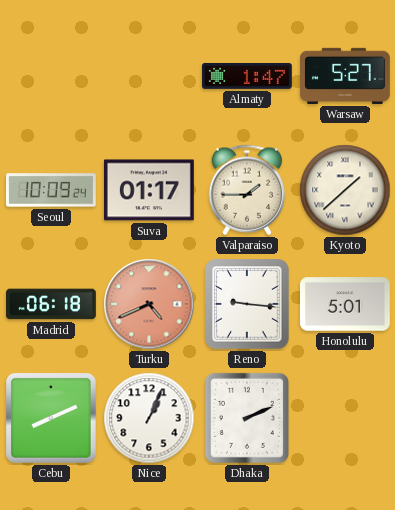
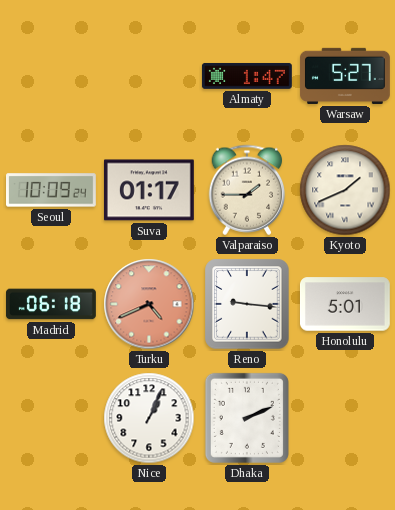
Kyoto: 1:38 -> 1:41
Cebu: 8:11 -> none
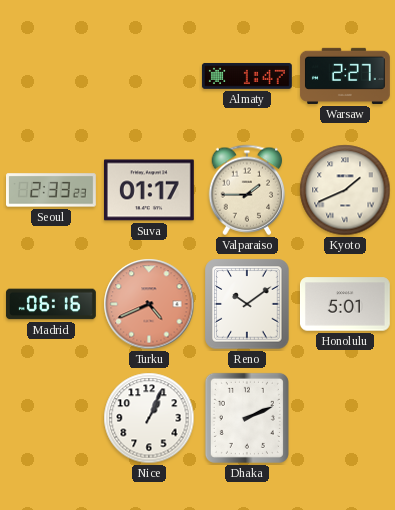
Warsaw: 5:27 -> 2:27
Seoul: 10:09 -> 2:33
Madrid: 06:18 -> 06:16
Reno: 9:16 -> 10:09
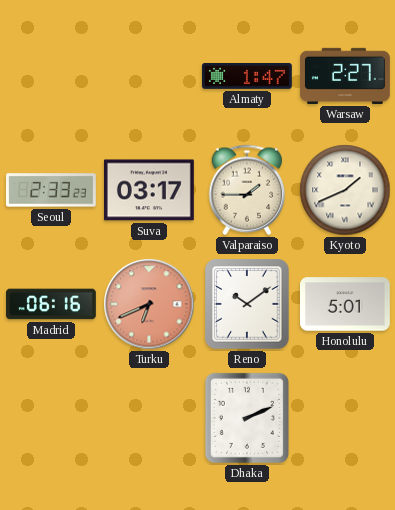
Suva: 01:17 -> 03:17
Turku: 4:41 -> 6:41
Nice: 1:04 -> none
